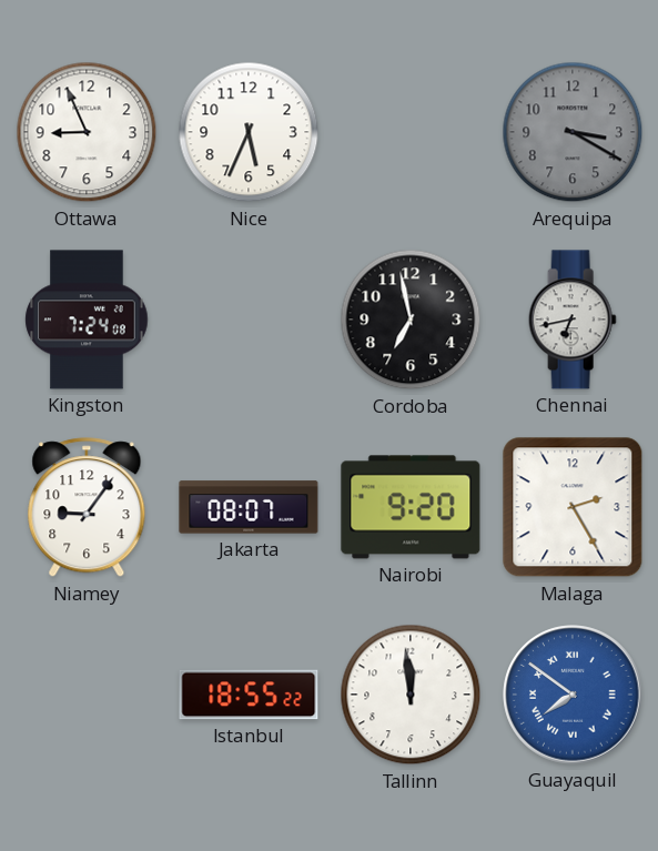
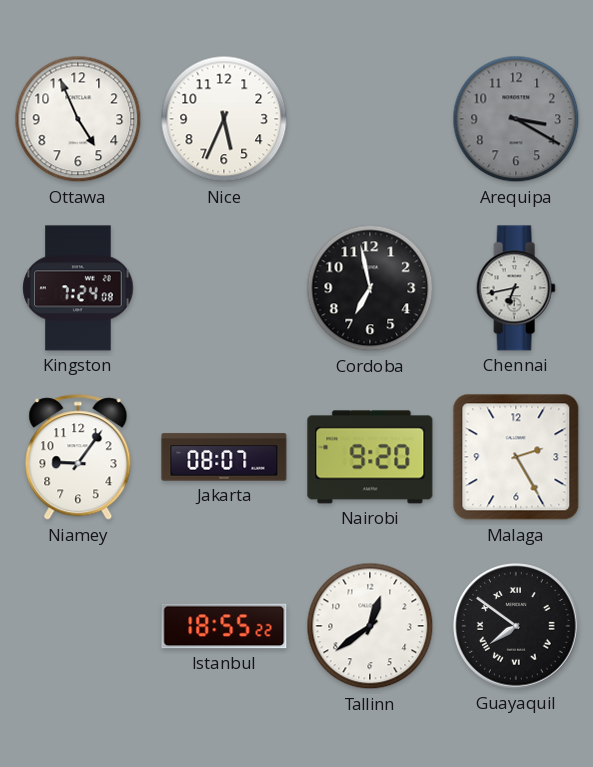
Ottawa: 8:56 -> 4:56
Tallinn: 11:59 -> 12:39
Guayaquil dial: blue -> black
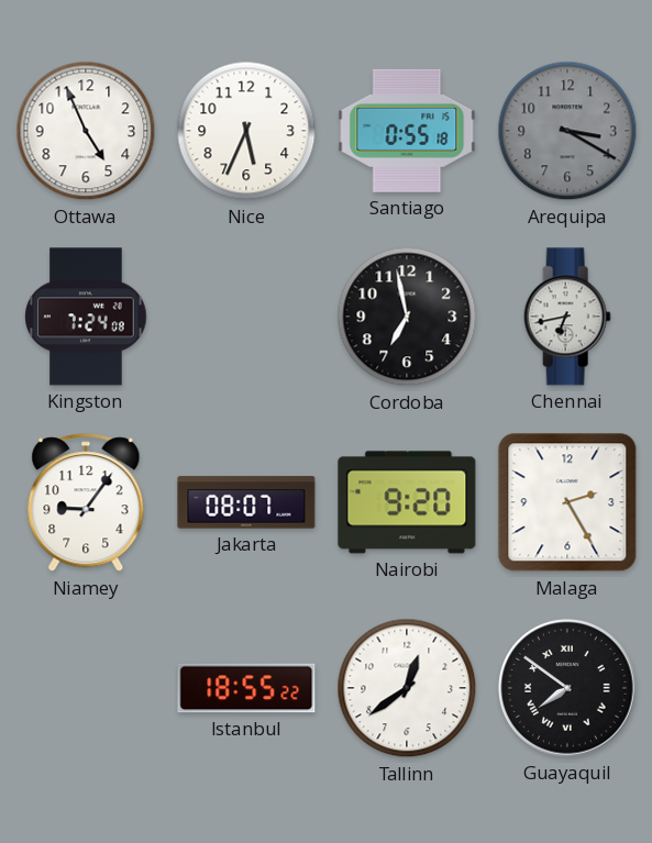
Santiago: none -> 0:55
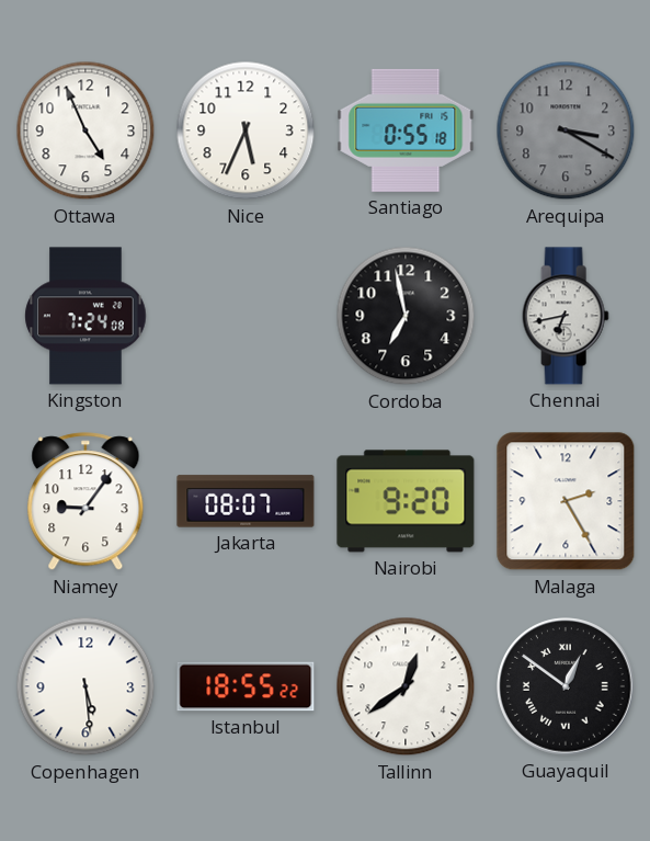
Copenhagen: none -> 5:29
Guayaquil: 7:51 -> 12:51
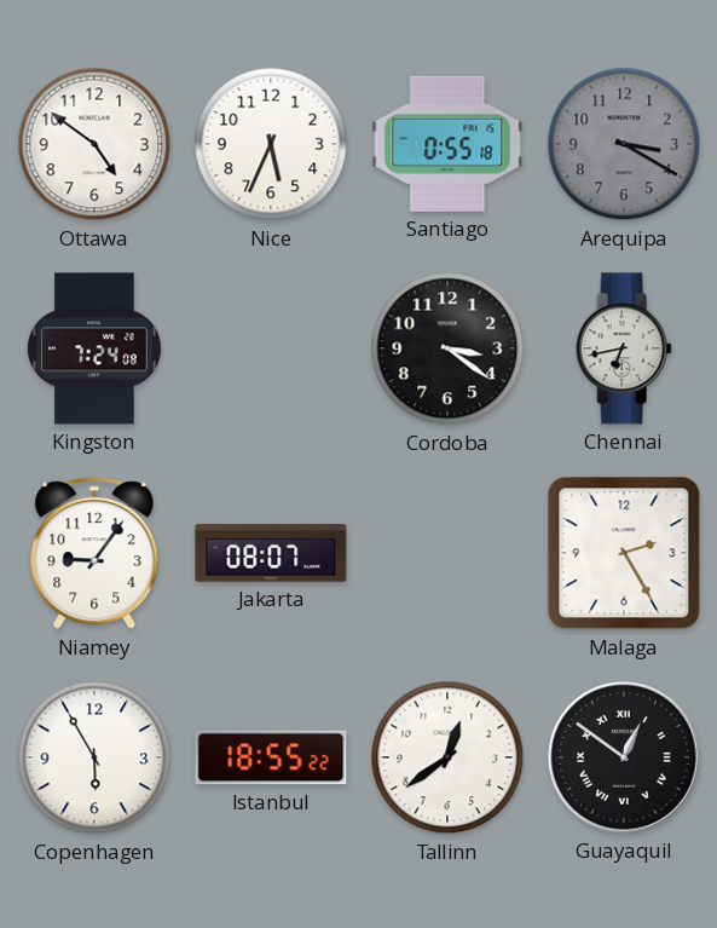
Ottawa: 4:56 -> 4:51
Cordoba: 6:58 -> 3:21
Nairobi: 9:20 -> none
Copenhagen: 5:29 -> 5:55
